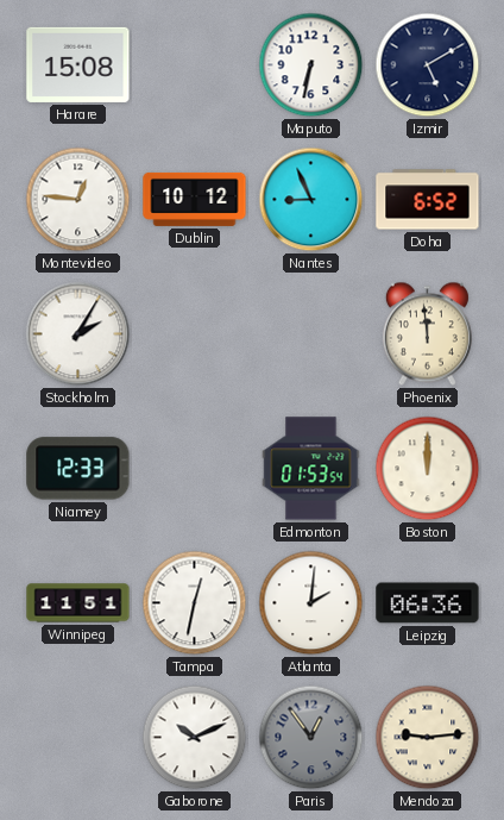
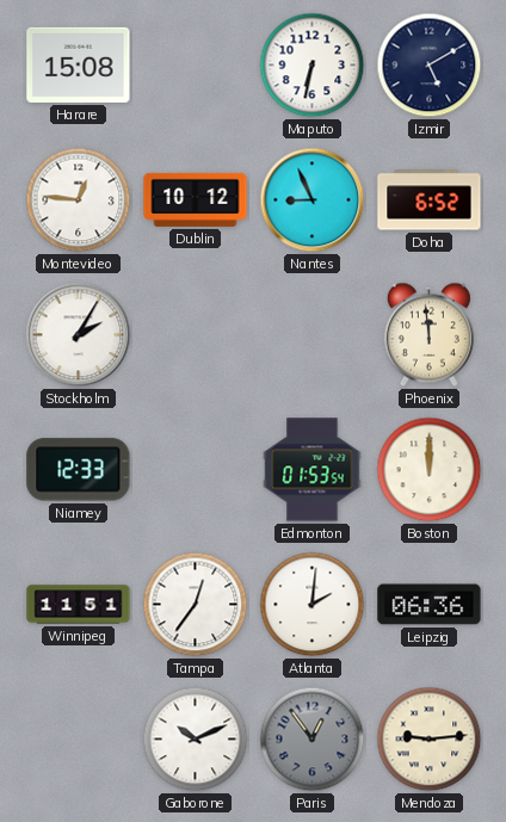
Tampa: 12:32 -> 12:36
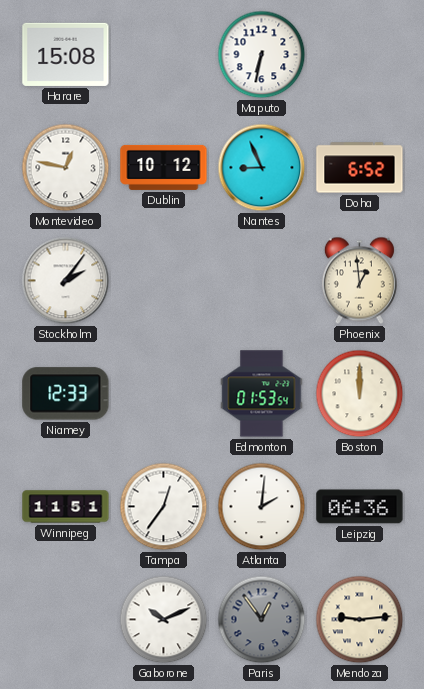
Izmir: 5:10 -> none
Montevideo: 12:46 -> 12:47
Stockholm: 2:05 -> 2:06
Phoenix: 11:59 -> 12:59
